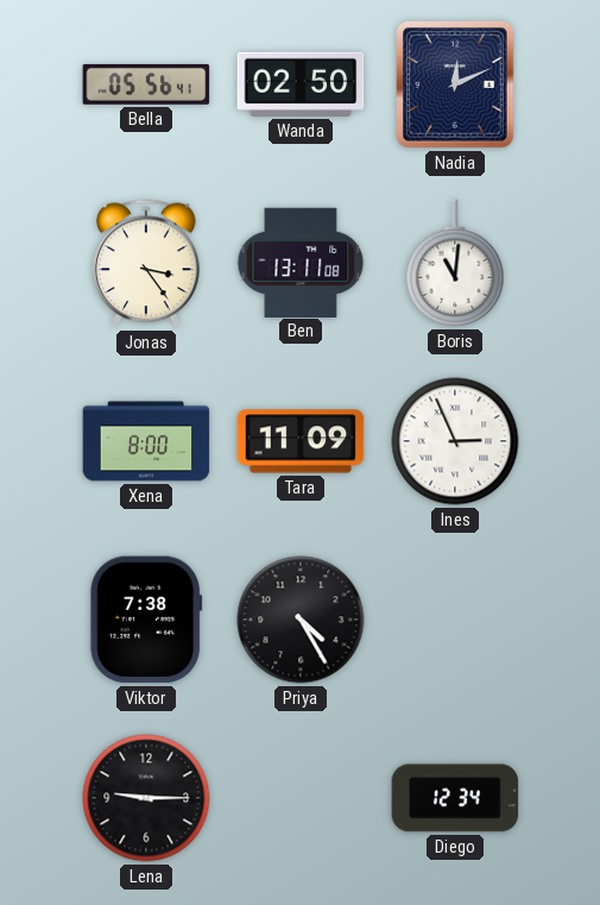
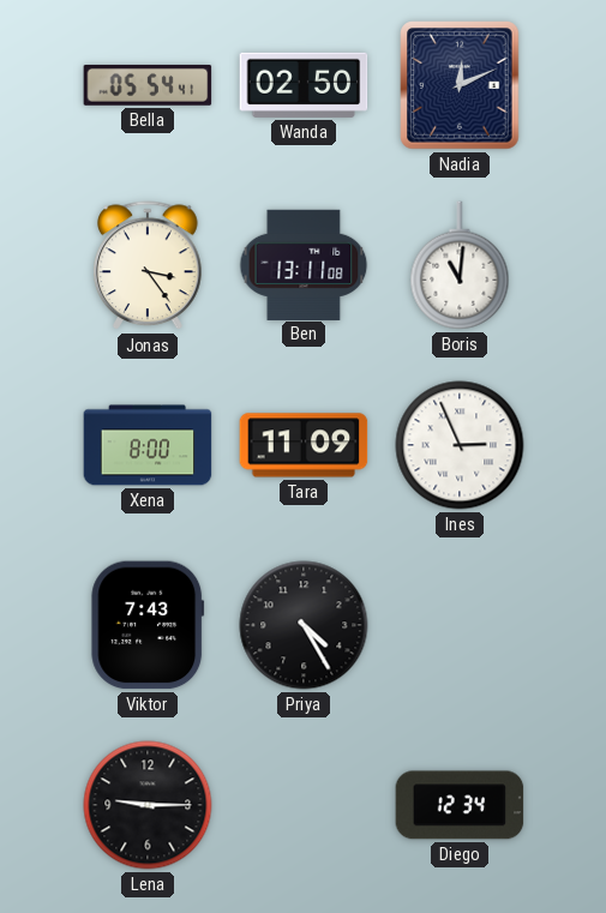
Bella: 05:56 -> 05:54
Viktor: 7:38 -> 7:43
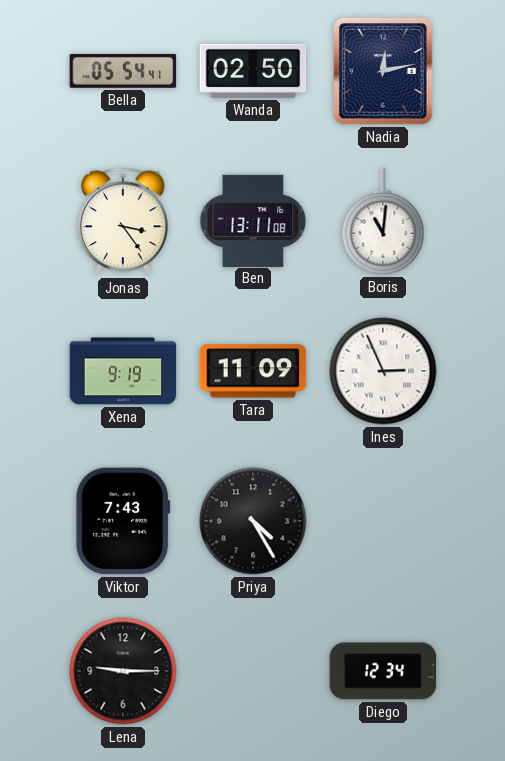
Nadia: 12:11 -> 12:13
Xena: 8:00 -> 9:19
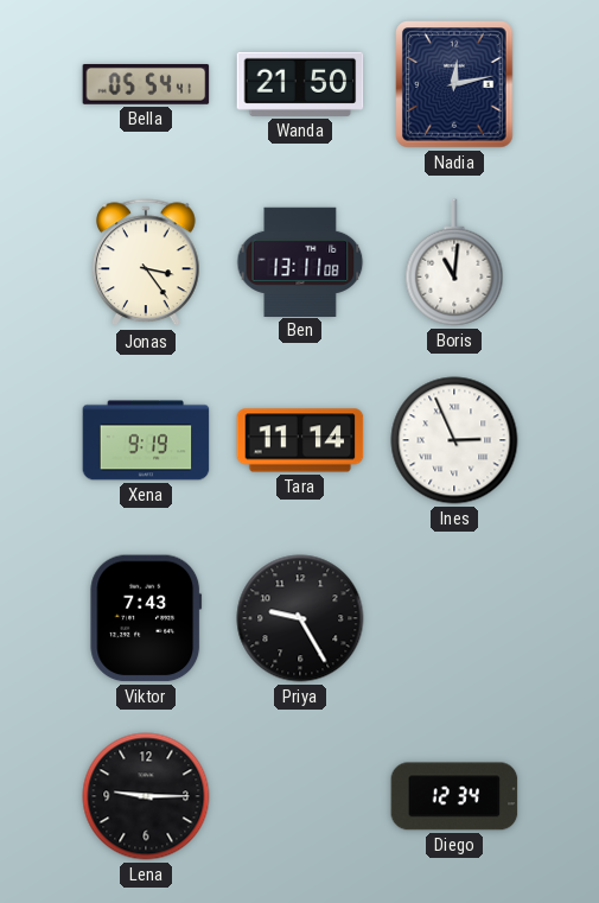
Wanda: 02:50 -> 21:50
Tara: 11:09 -> 11:14
Priya: 4:25 -> 9:25
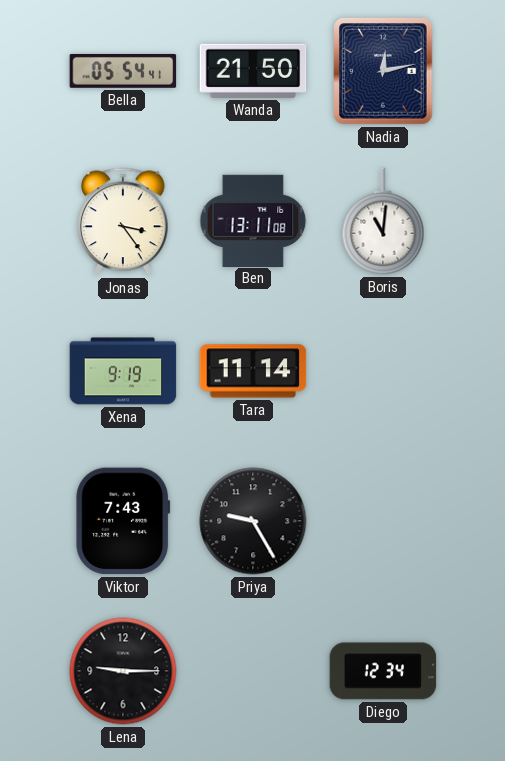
Ines: 2:56 -> none
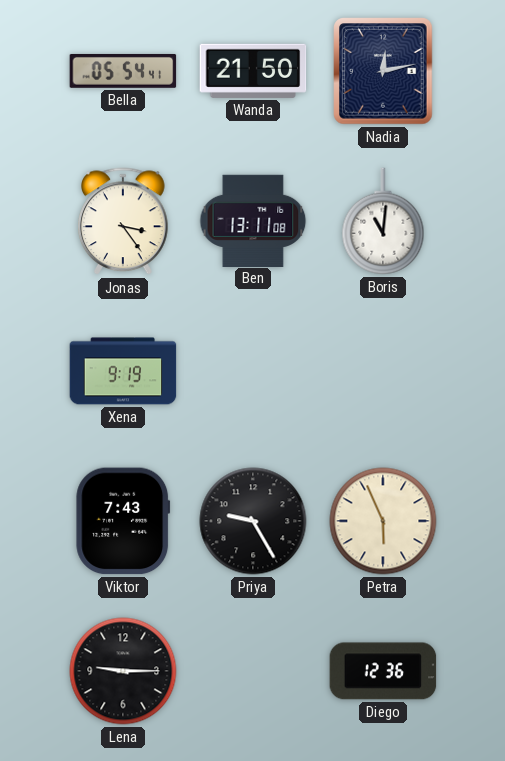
Tara: 11:14 -> none
Petra: none -> 5:56
Diego: 12:34 -> 12:36
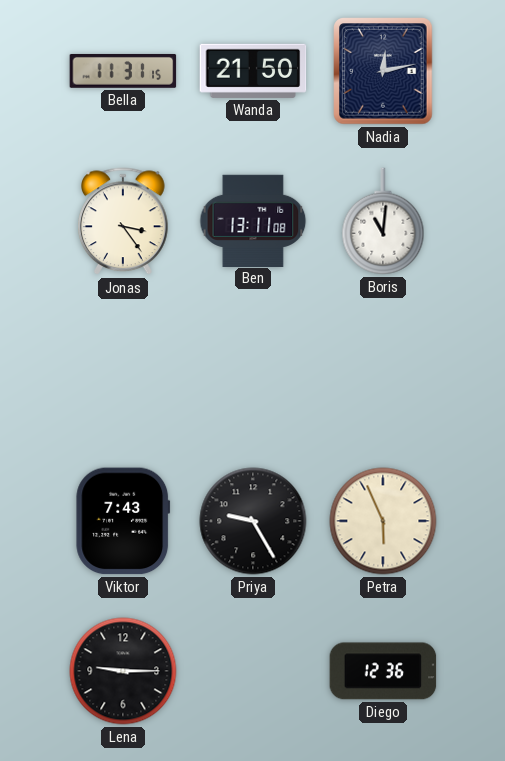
Bella: 05:54 -> 11:31
Xena: 9:19 -> none
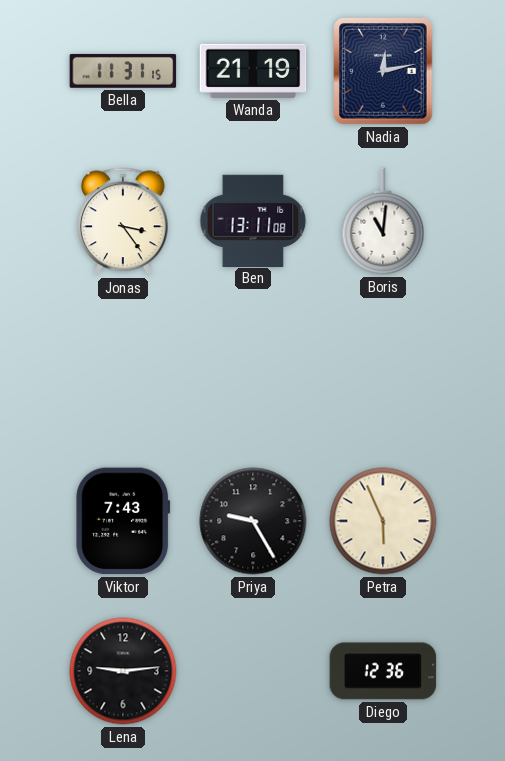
Wanda: 21:50 -> 21:19
Lena: 9:15 -> 9:14
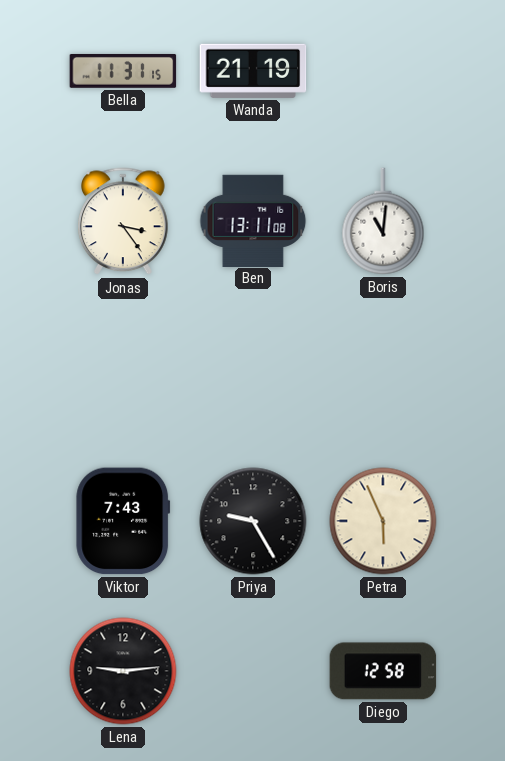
Nadia: 12:13 -> none
Diego: 12:36 -> 12:58
